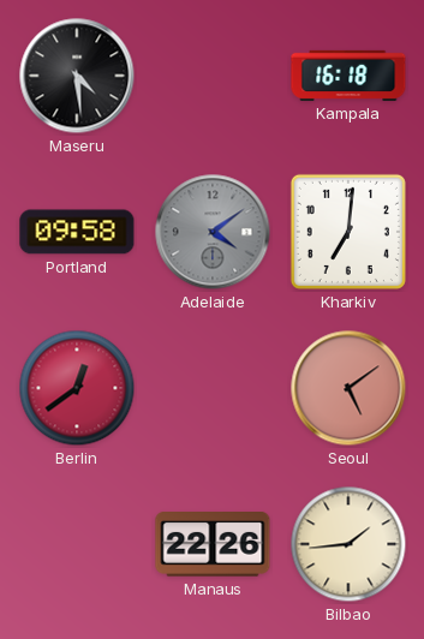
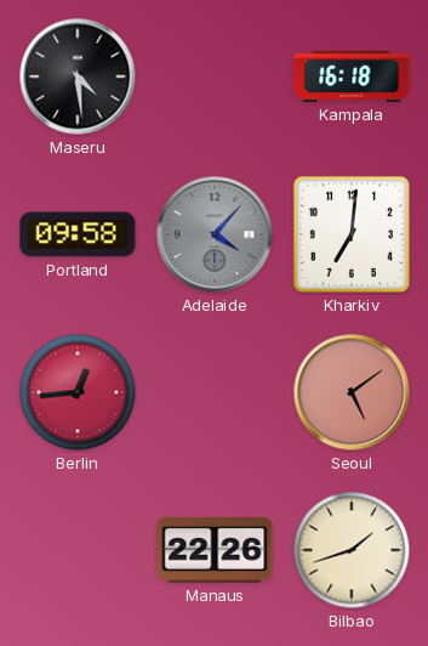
Adelaide: 4:09 -> 4:07
Berlin: 12:39 -> 12:44
Bilbao: 1:44 -> 1:42
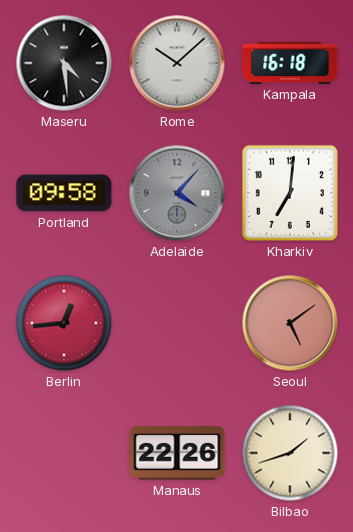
Rome: none -> 10:08
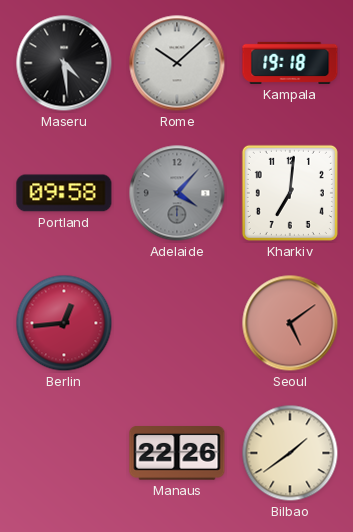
Kampala: 16:18 -> 19:18
Bilbao: 1:42 -> 1:39
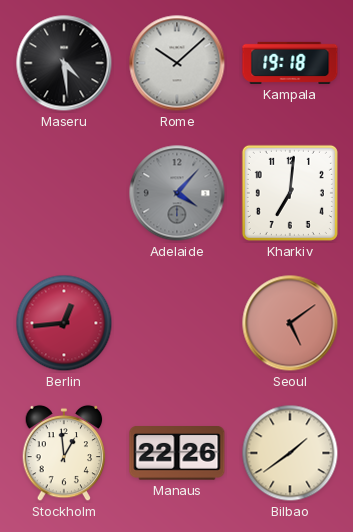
Portland: 09:58 -> none
Stockholm: none -> 12:59
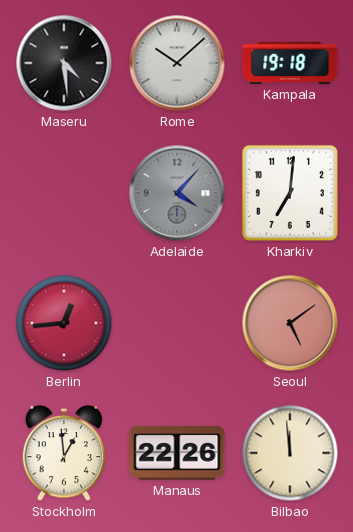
Bilbao: 1:39 -> 11:59
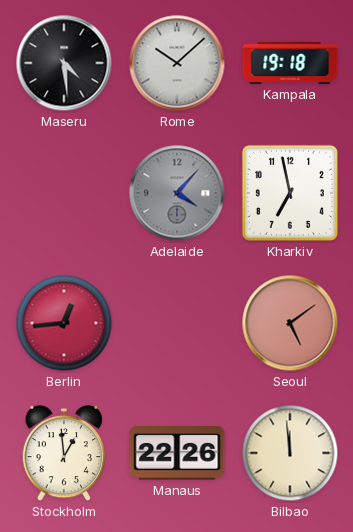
Kharkiv: 7:01 -> 6:58
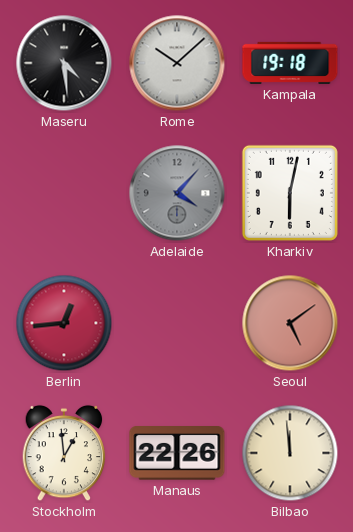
Kharkiv: 6:58 -> 6:02
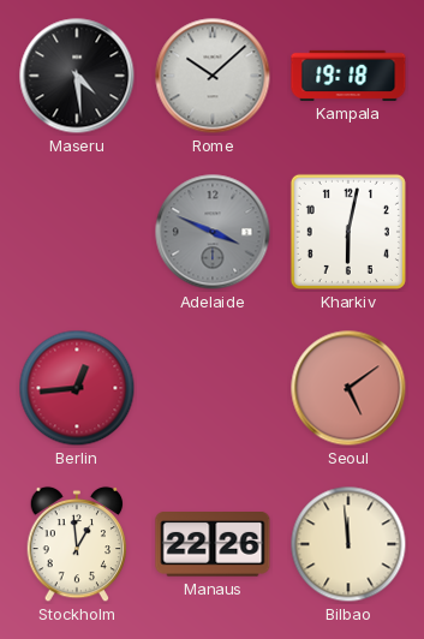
Adelaide: 4:07 -> 3:49
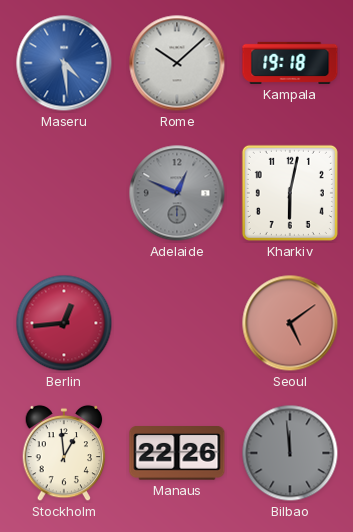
Maseru dial: black -> blue
Adelaide: 3:49 -> 12:49
Bilbao dial: cream -> grey
